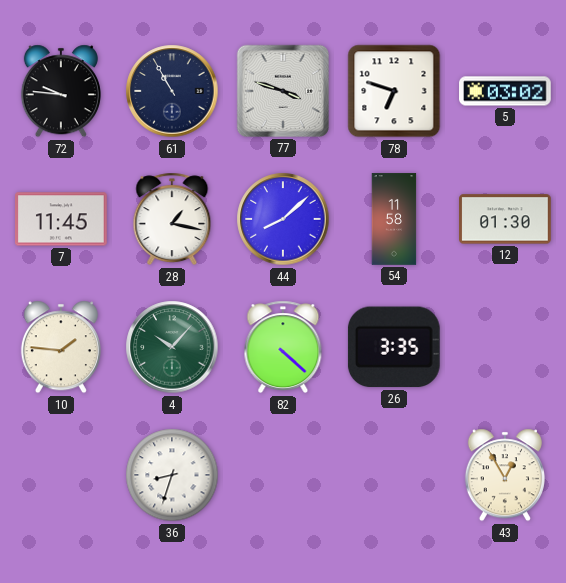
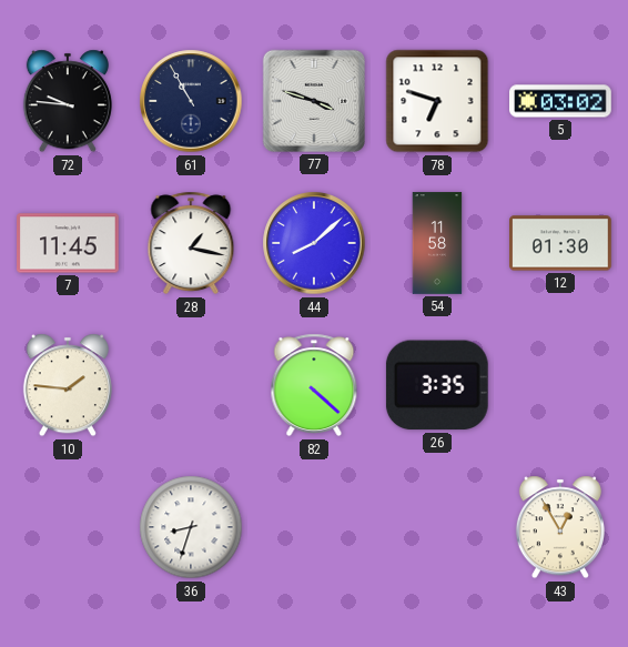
4: 10:07 -> none
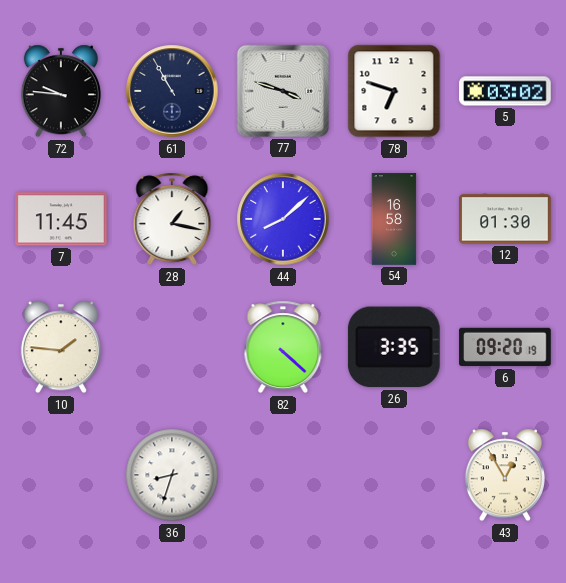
54: 11:58 -> 16:58
6: none -> 09:20
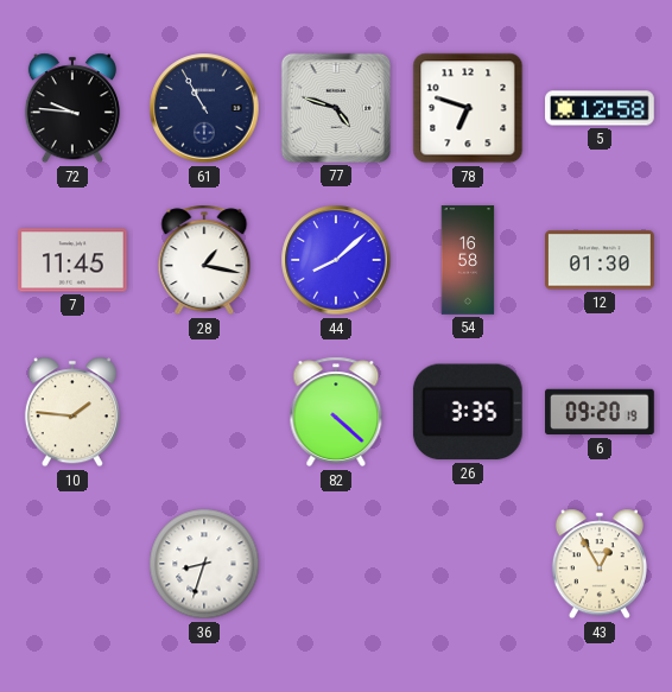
77: 3:48 -> 4:48
5: 03:02 -> 12:58
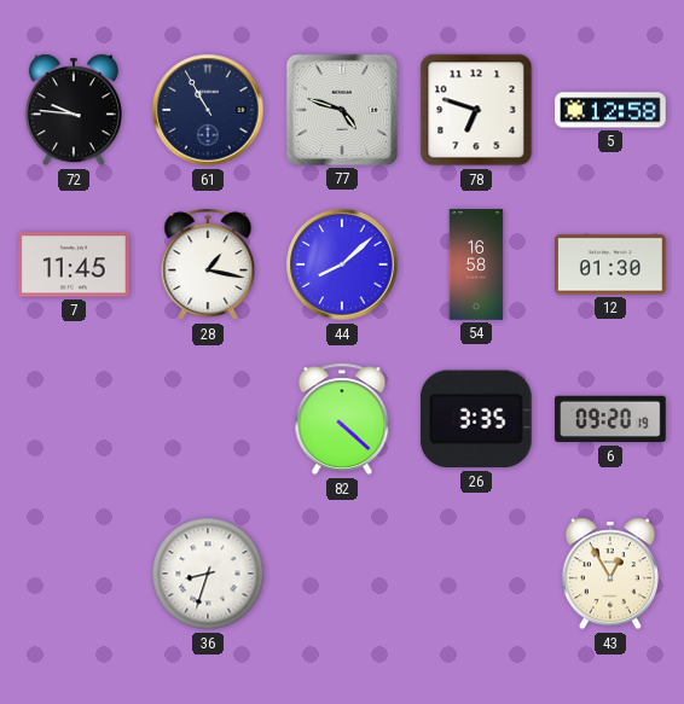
10: 1:46 -> none
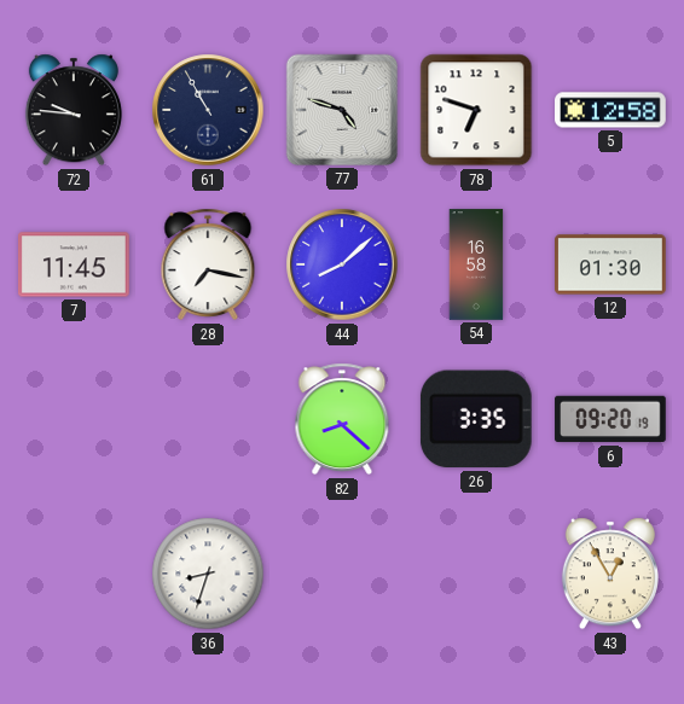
28: 1:17 -> 7:17
82: 4:22 -> 8:22
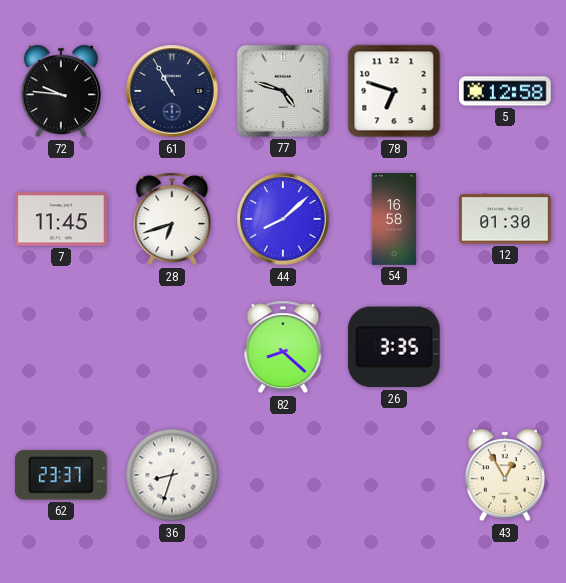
28: 7:17 -> 6:42
6: 09:20 -> none
62: none -> 23:37
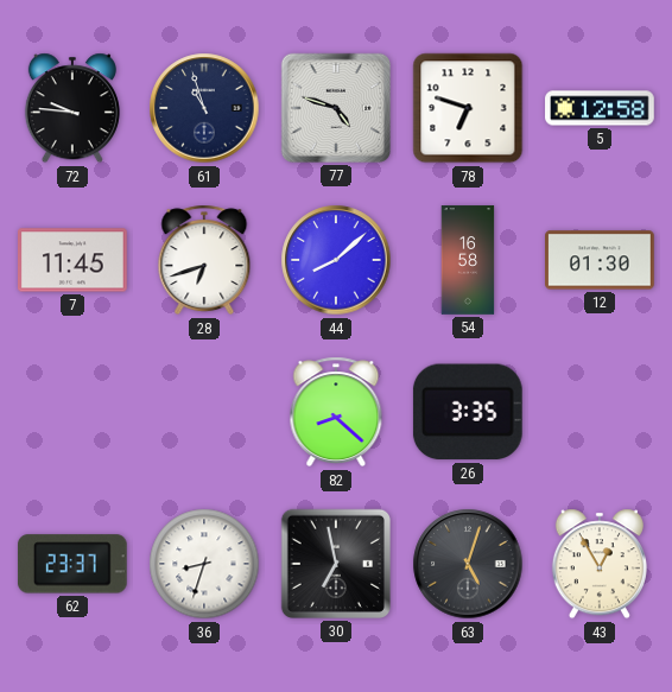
61: 10:55 -> 10:57
30: none -> 6:58
63: none -> 5:03
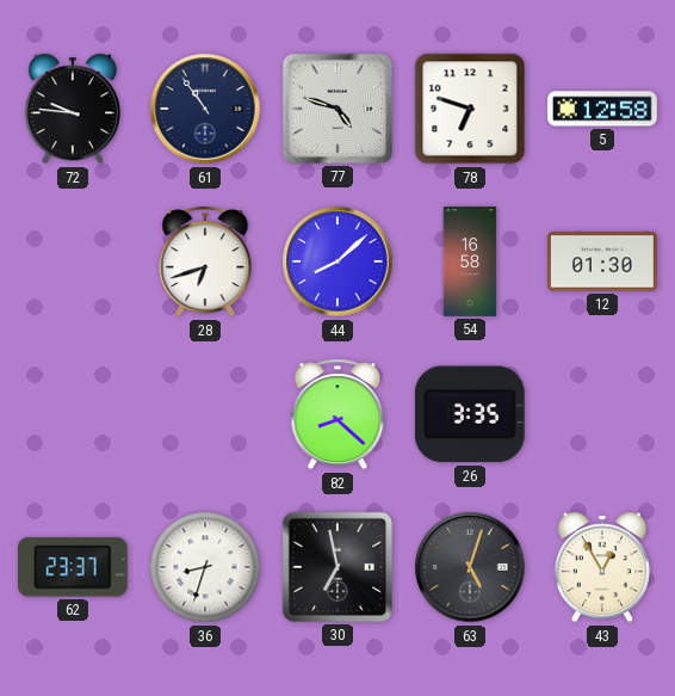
61: 10:57 -> 10:54
7: 11:45 -> none
